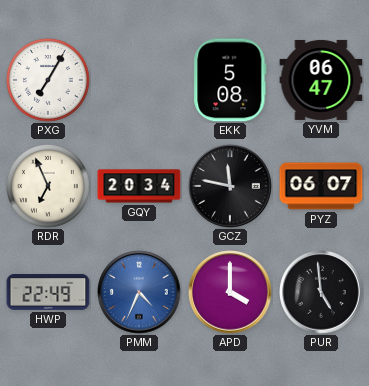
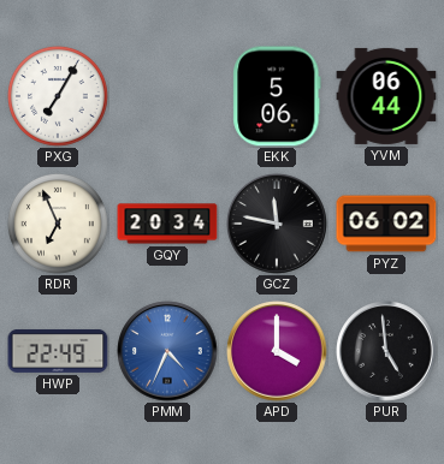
EKK: 5:08 -> 5:06
YVM: 06:47 -> 06:44
PYZ: 06:07 -> 06:02
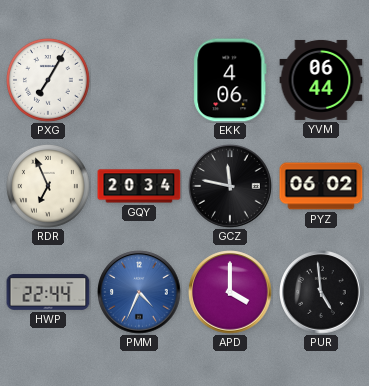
EKK: 5:06 -> 4:06
HWP: 22:49 -> 22:44
